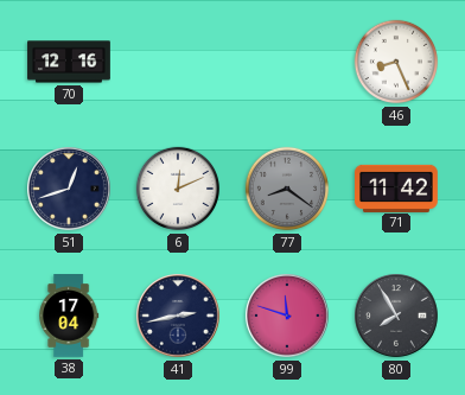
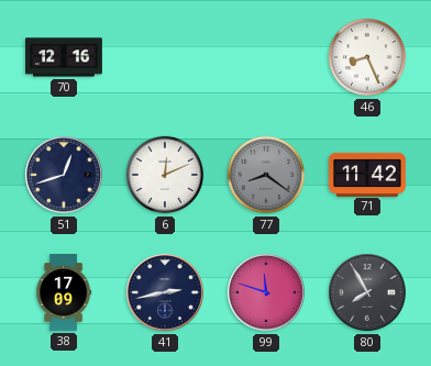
38: 17:04 -> 17:09
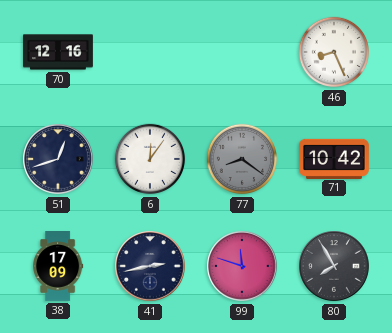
6: 12:11 -> 12:06
71: 11:42 -> 10:42
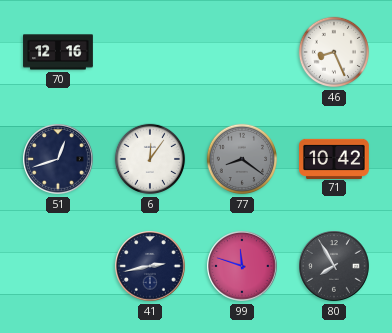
38: 17:09 -> none
